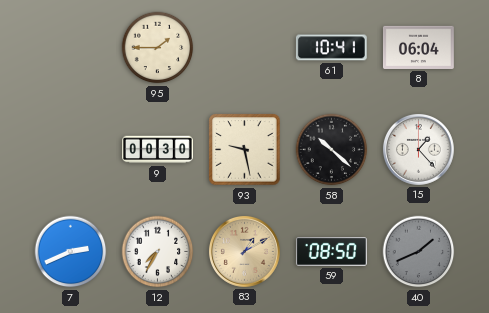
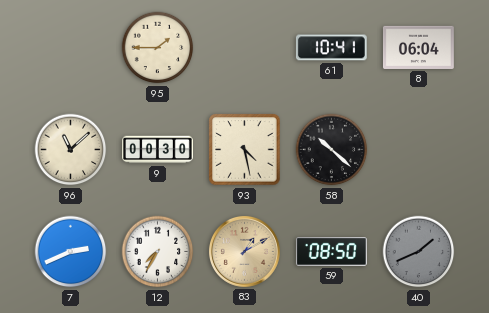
96: none -> 11:08
93: 9:28 -> 4:28
15: 1:23 -> none
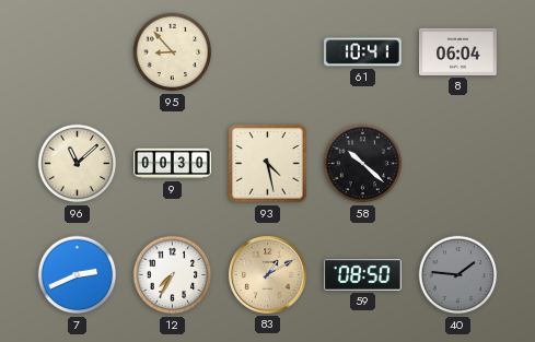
95: 1:45 -> 8:53
40: 1:41 -> 1:46
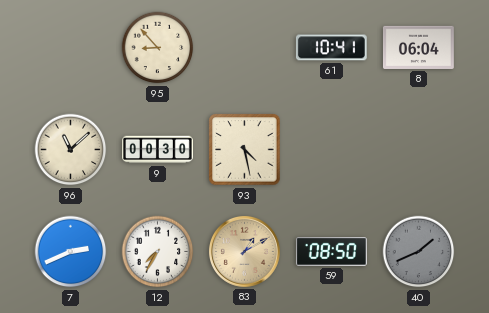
58: 10:22 -> none
40: 1:46 -> 1:41
